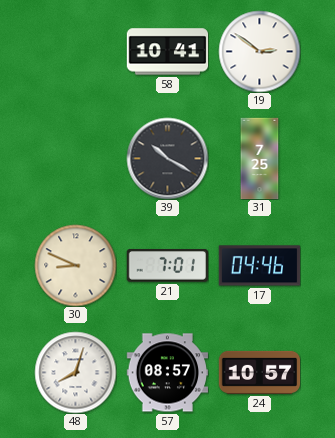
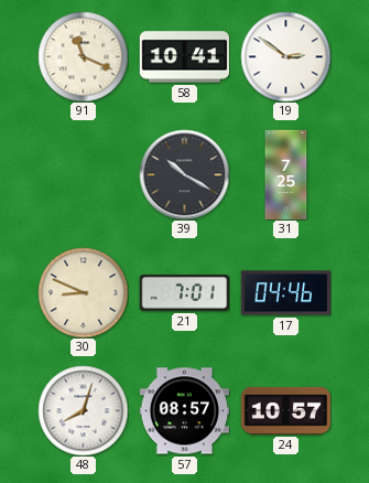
91: none -> 11:19
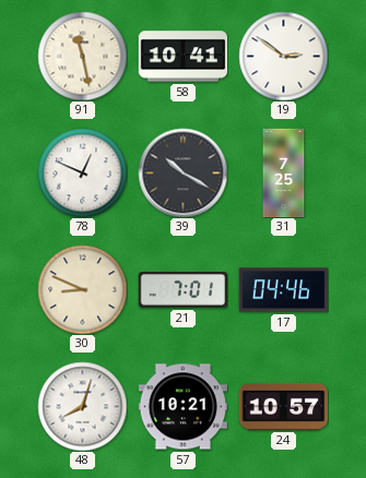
91: 11:19 -> 11:28
78: none -> 12:49
57: 08:57 -> 10:21
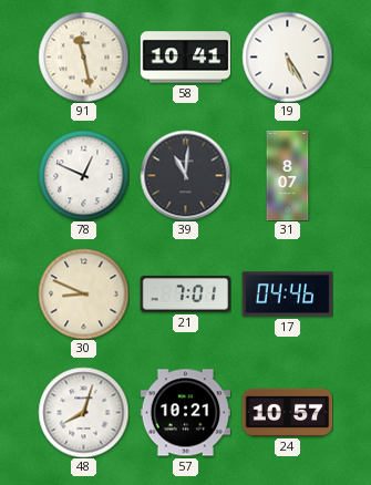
19: 2:51 -> 5:25
39: 10:20 -> 11:01
31: 7:25 -> 8:07
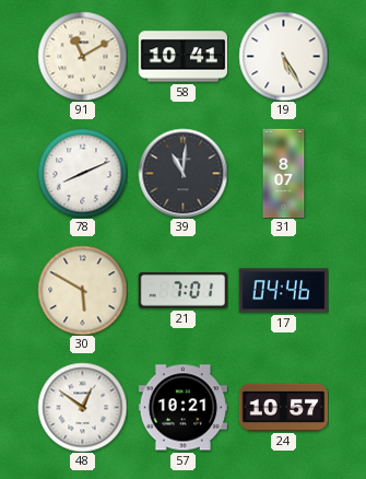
91: 11:28 -> 11:10
78: 12:49 -> 8:11
30: 8:49 -> 5:50
48: 8:03 -> 12:51
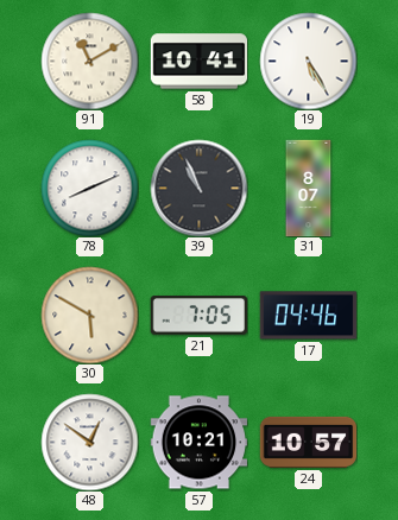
39: 11:01 -> 10:56
21: 7:01 -> 7:05
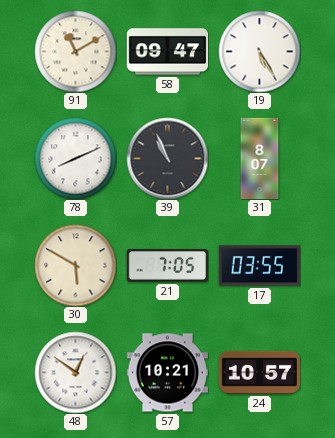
58: 10:41 -> 09:47
17: 04:46 -> 03:55
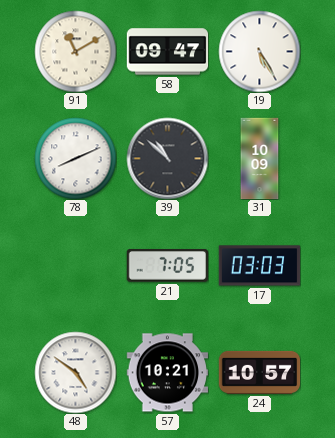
39: 10:56 -> 10:52
31: 8:07 -> 10:09
30: 5:50 -> none
17: 03:55 -> 03:03
48: 12:51 -> 4:51
